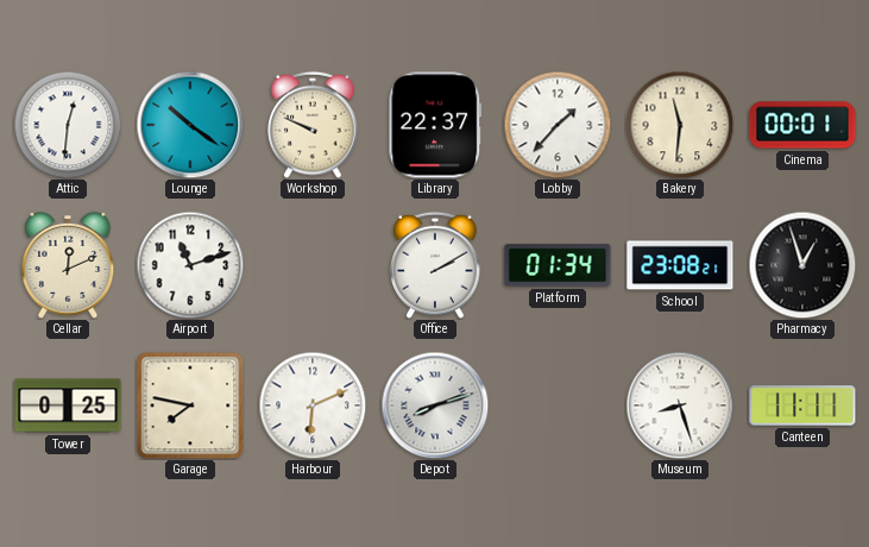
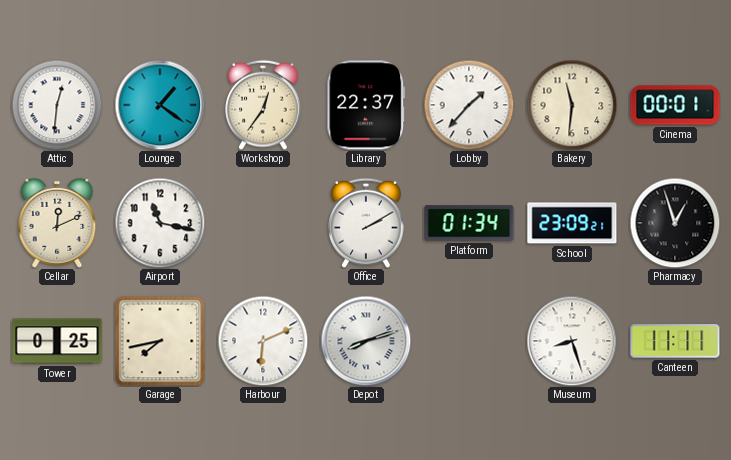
Lounge: 10:21 -> 1:21
Workshop: 9:49 -> 12:36
Airport: 11:12 -> 11:17
School: 23:08 -> 23:09
Garage: 7:47 -> 7:43
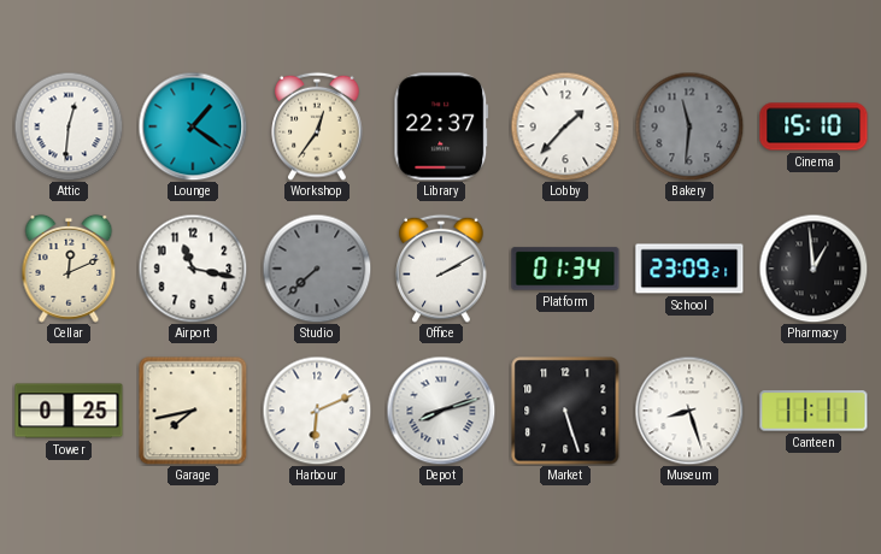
Bakery dial: cream -> grey
Cinema: 00:01 -> 15:10
Studio: none -> 7:38
Pharmacy: 12:57 -> 12:59
Market: none -> 5:27
